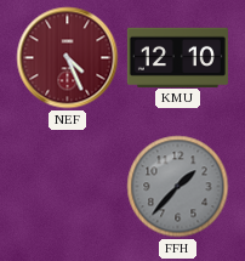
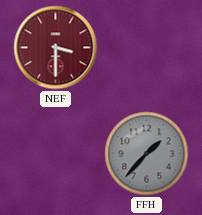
NEF: 4:26 -> 3:30
KMU: 12:10 -> none
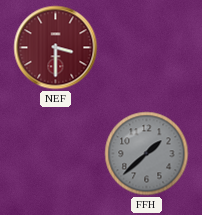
FFH: 1:37 -> 1:38
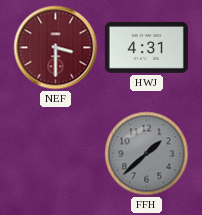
HWJ: none -> 4:31
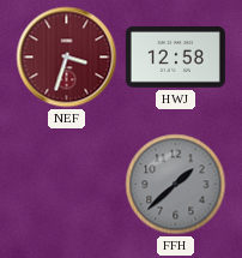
NEF: 3:30 -> 3:33
HWJ: 4:31 -> 12:58
